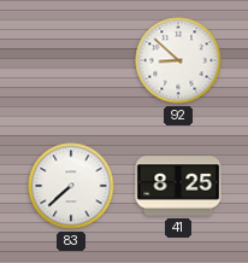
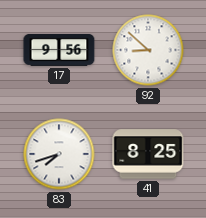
17: none -> 9:56
83: 7:38 -> 7:42
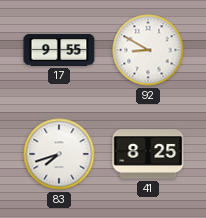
17: 9:56 -> 9:55
92: 8:52 -> 8:50
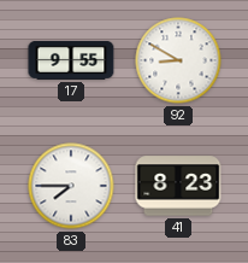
83: 7:42 -> 7:45
41: 8:25 -> 8:23
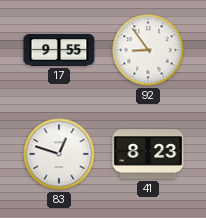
92: 8:50 -> 8:54
83: 7:45 -> 12:48
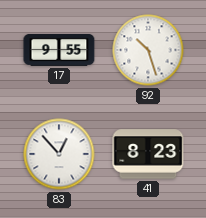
92: 8:54 -> 10:27
83: 12:48 -> 12:53
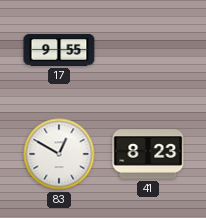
92: 10:27 -> none
83: 12:53 -> 12:50
